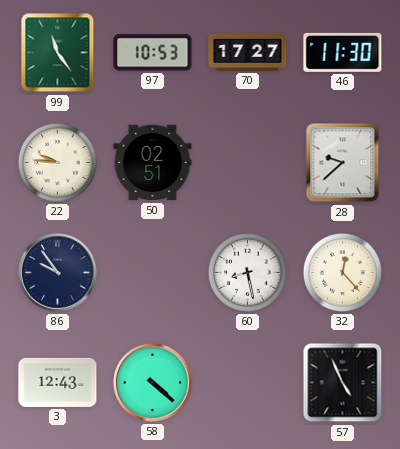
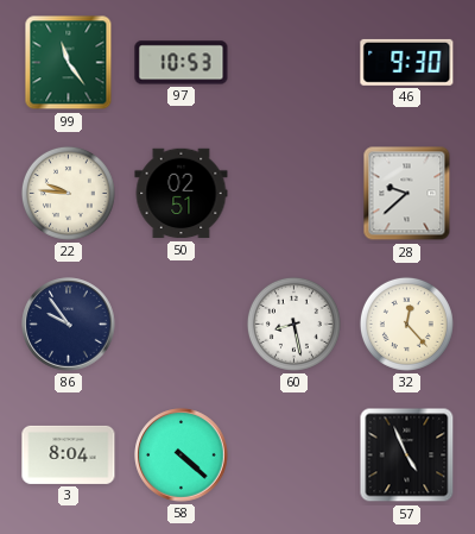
70: 17:27 -> none
46: 11:30 -> 9:30
3: 12:43 -> 8:04
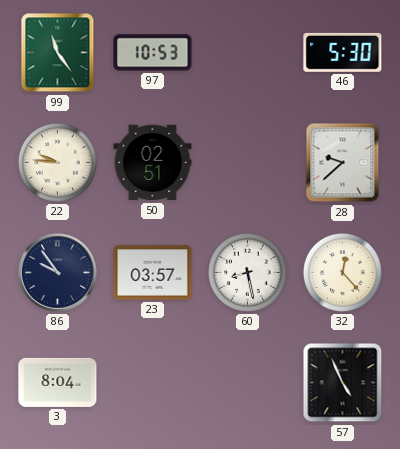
46: 9:30 -> 5:30
23: none -> 03:57
58: 4:22 -> none
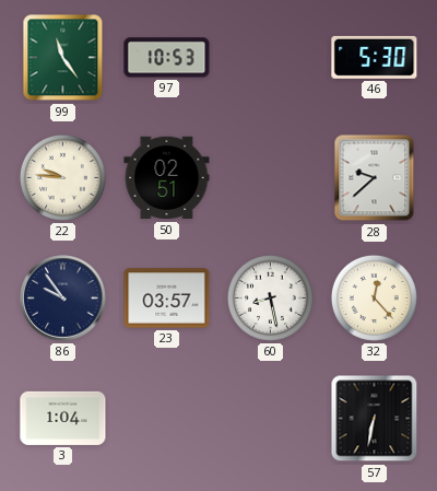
3: 8:04 -> 1:04
57: 4:56 -> 6:32
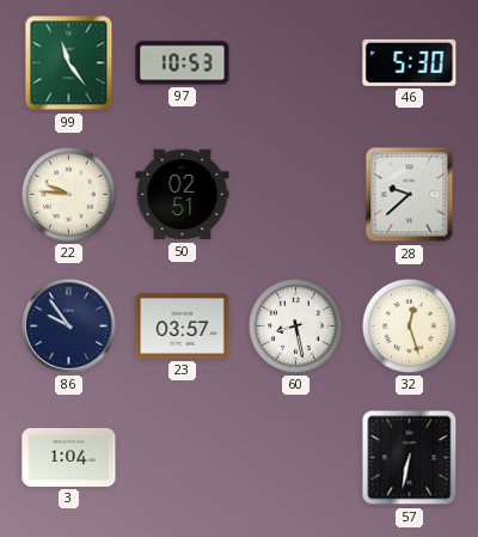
32: 12:23 -> 12:27
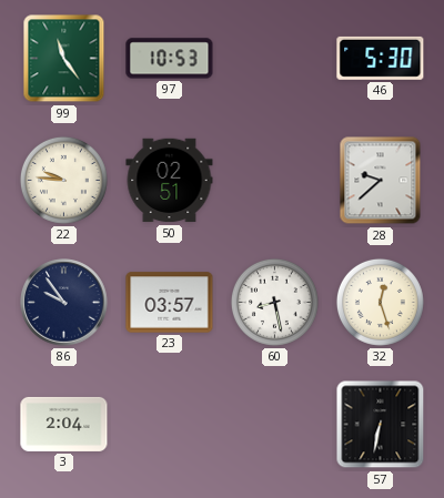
3: 1:04 -> 2:04
